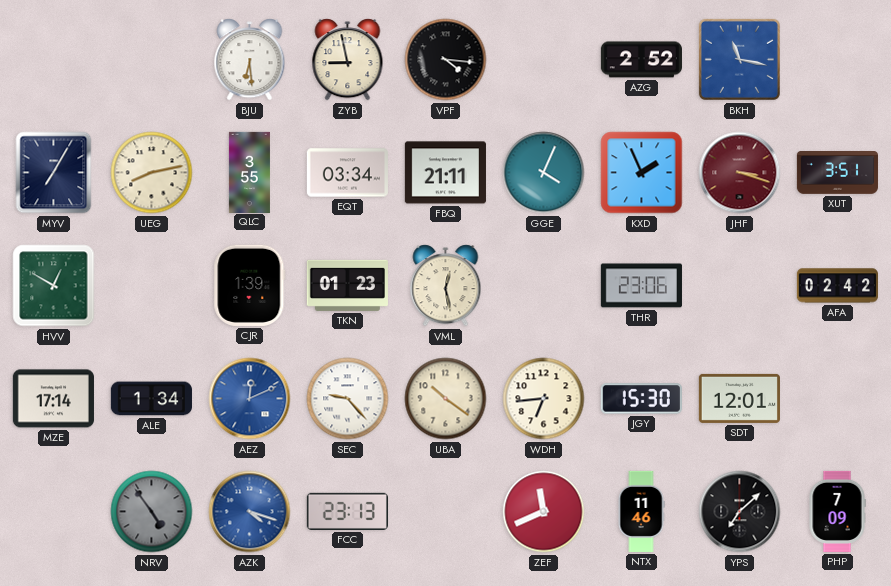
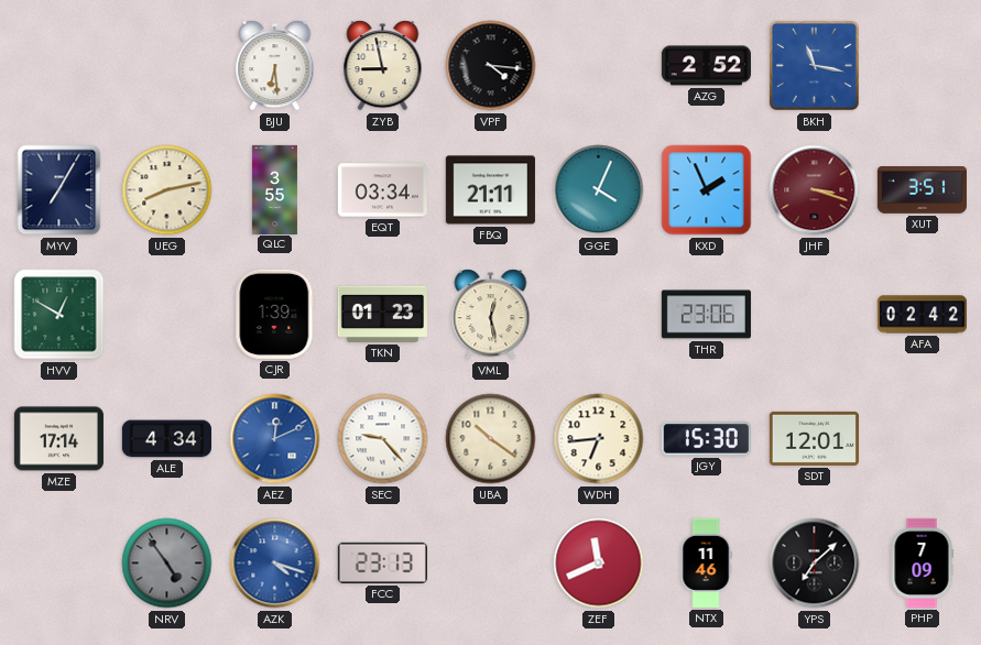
ALE: 1:34 -> 4:34
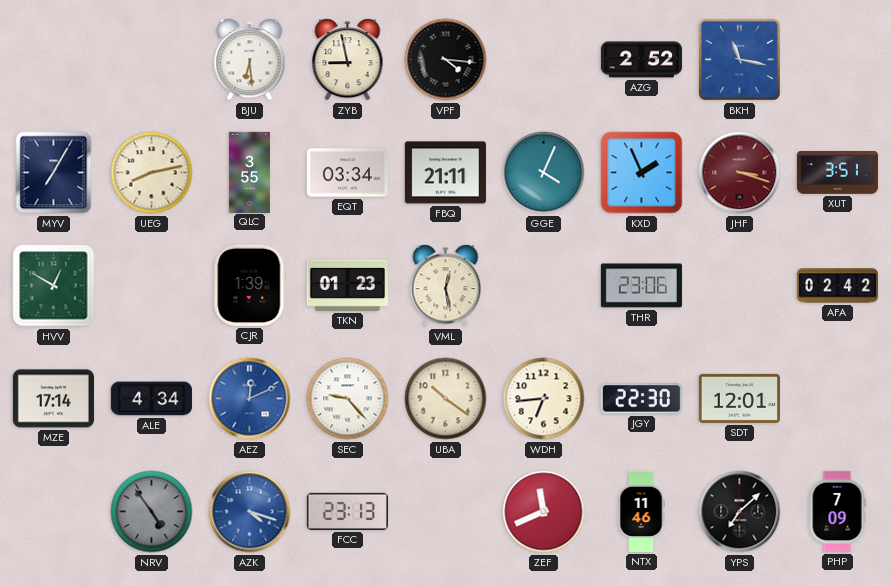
JGY: 15:30 -> 22:30
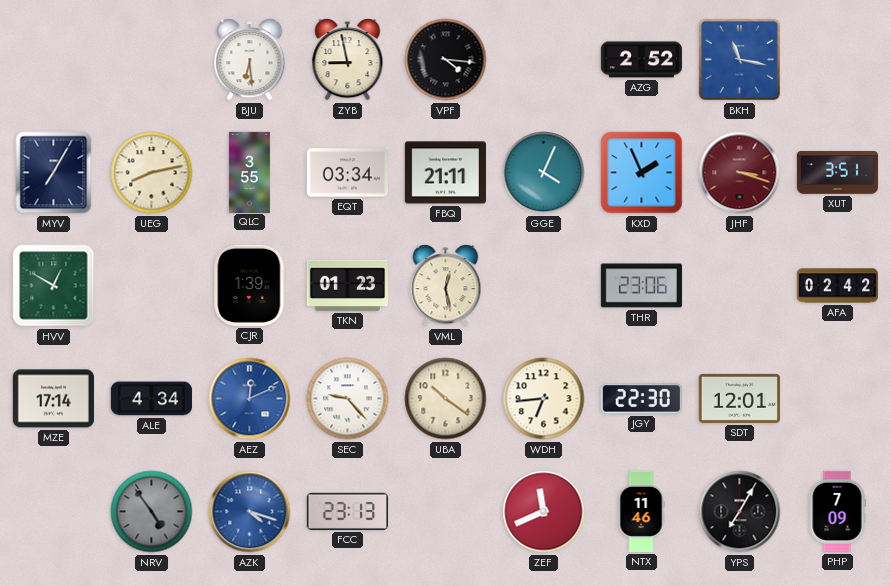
YPS: 7:08 -> 7:05
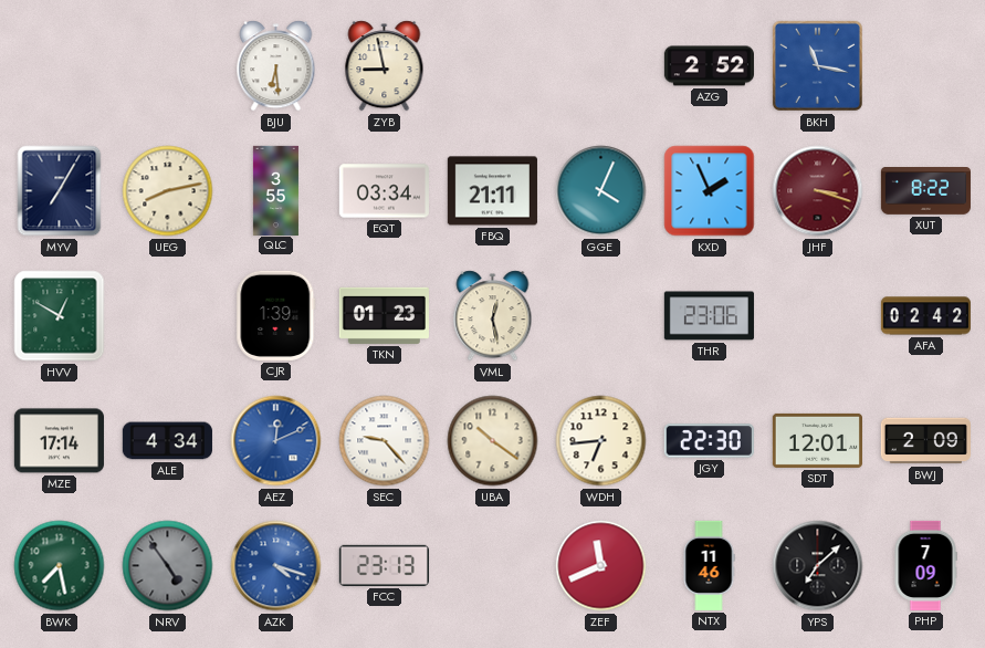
VPF: 4:16 -> none
XUT: 3:51 -> 8:22
BWJ: none -> 2:09
BWK: none -> 7:28
YPS: 7:05 -> 7:08
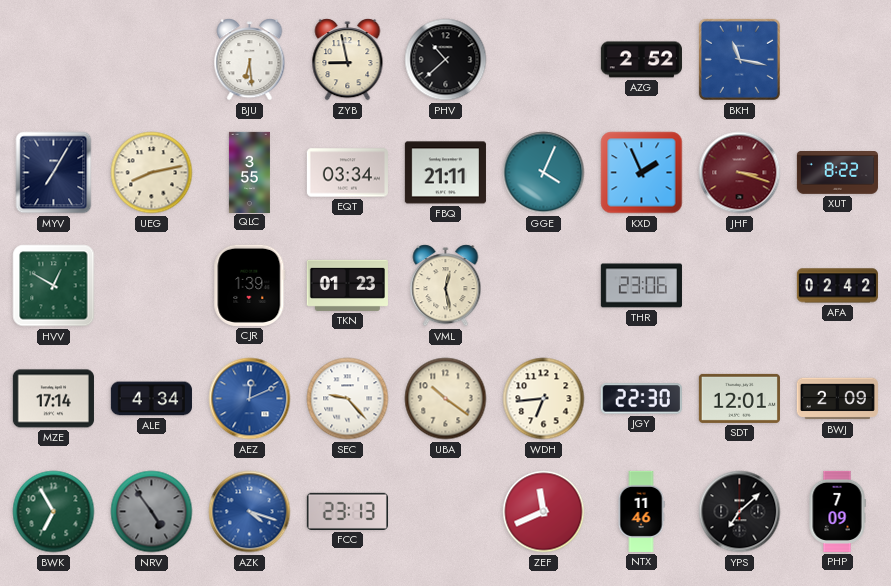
PHV: none -> 10:38
BWK: 7:28 -> 6:55
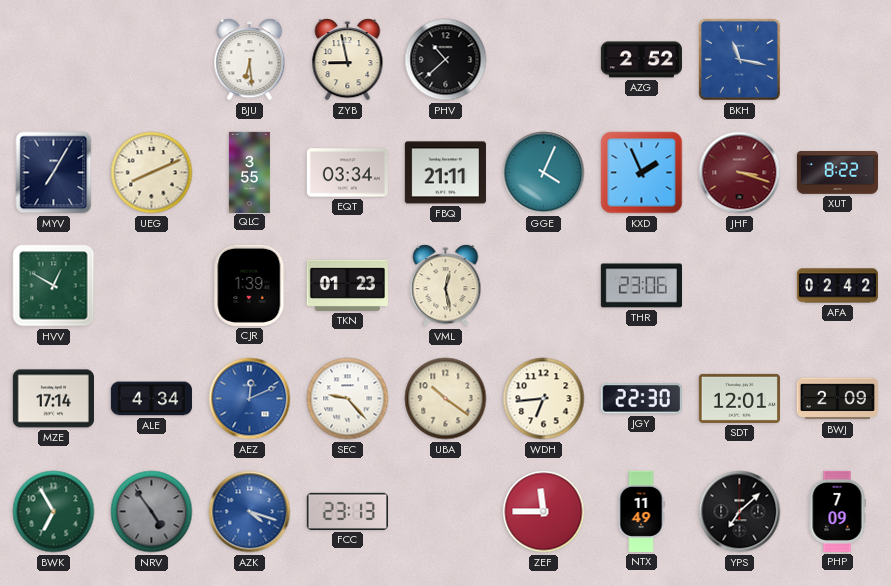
UEG: 8:13 -> 8:11
ZEF: 11:41 -> 11:45
NTX: 11:46 -> 11:49
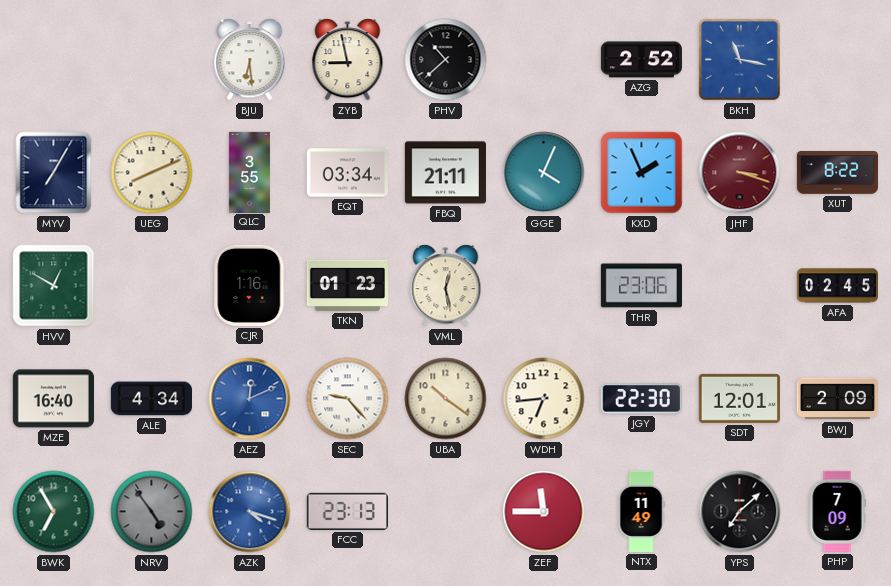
CJR: 1:39 -> 1:16
AFA: 02:42 -> 02:45
MZE: 17:14 -> 16:40
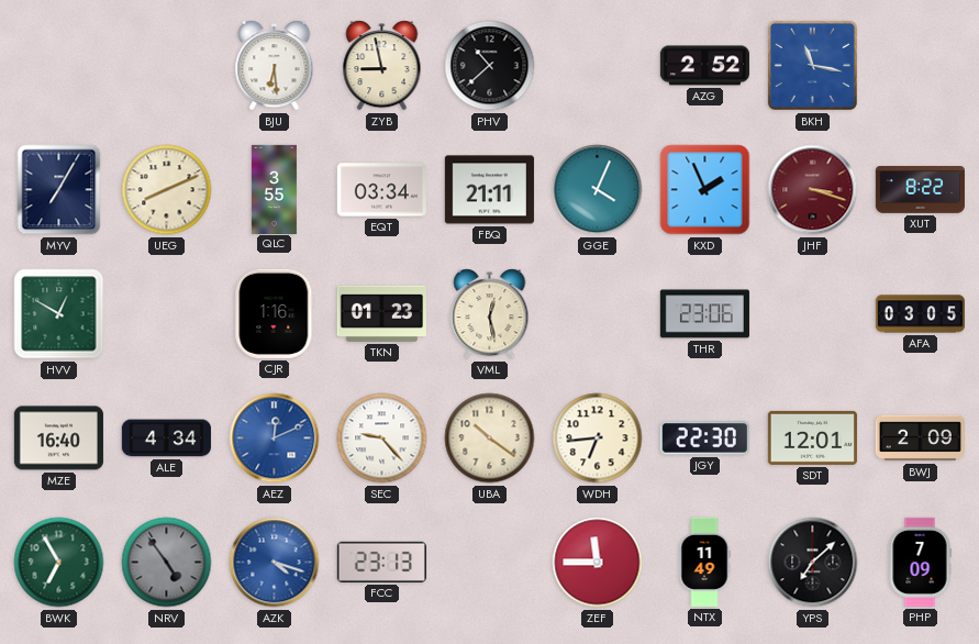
AFA: 02:45 -> 03:05
